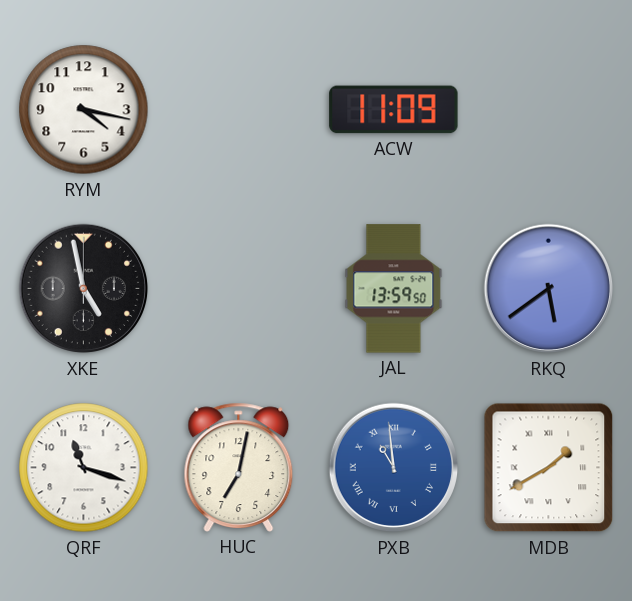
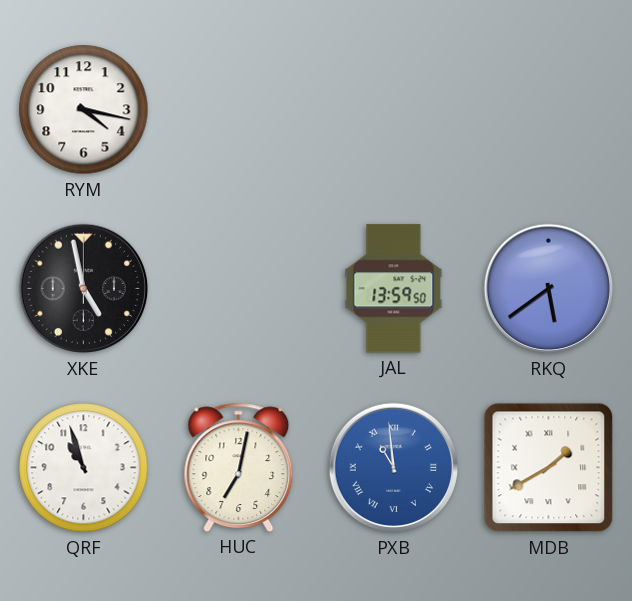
ACW: 11:09 -> none
QRF: 11:18 -> 10:57
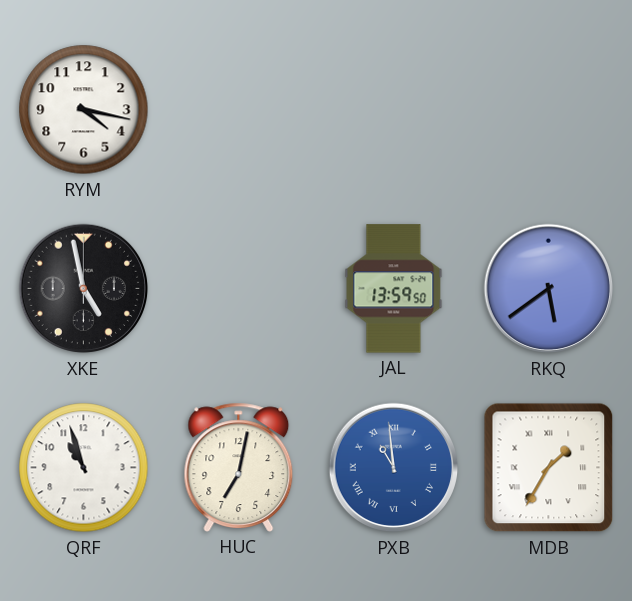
MDB: 1:40 -> 1:35
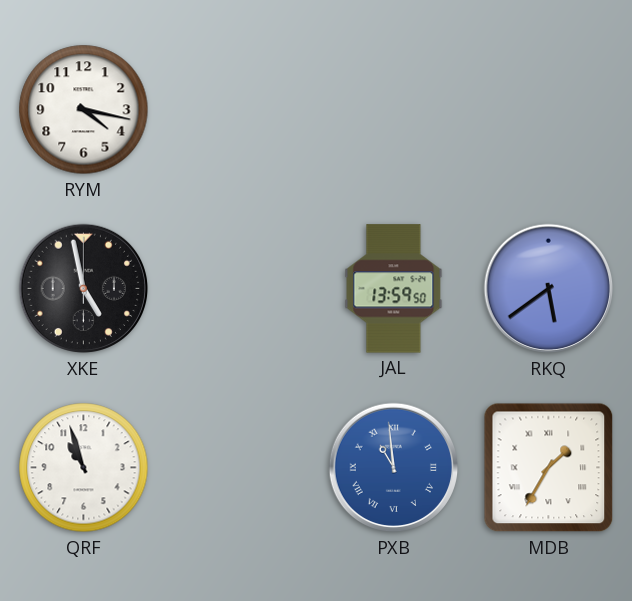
HUC: 7:02 -> none
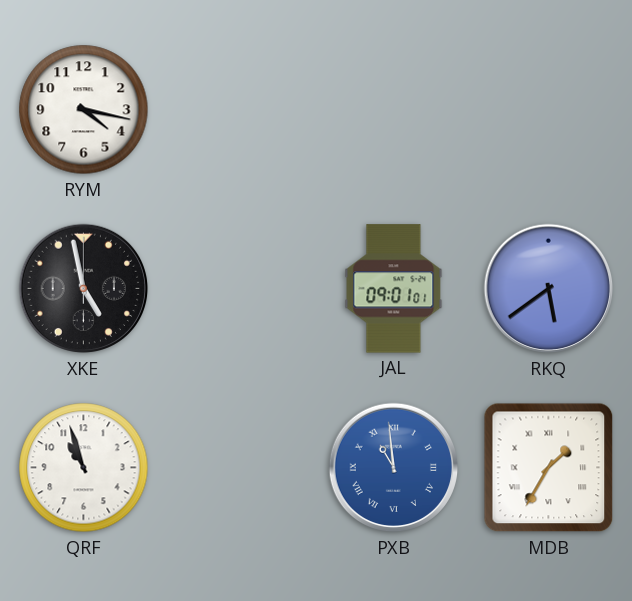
JAL: 13:59 -> 09:01
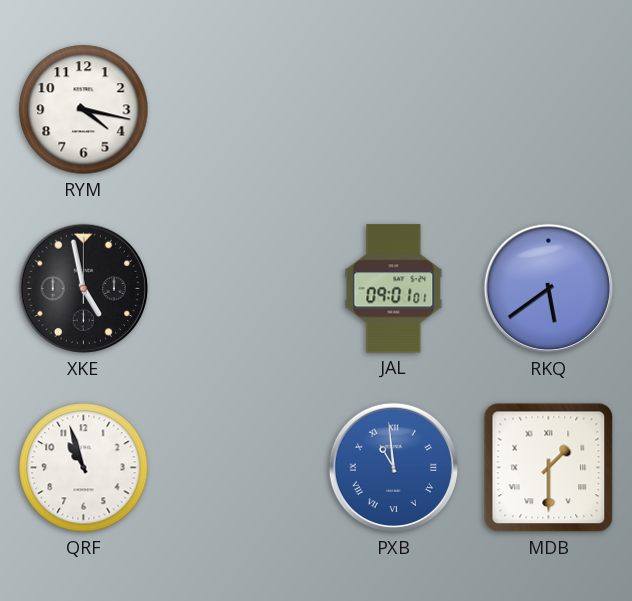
MDB: 1:35 -> 1:30
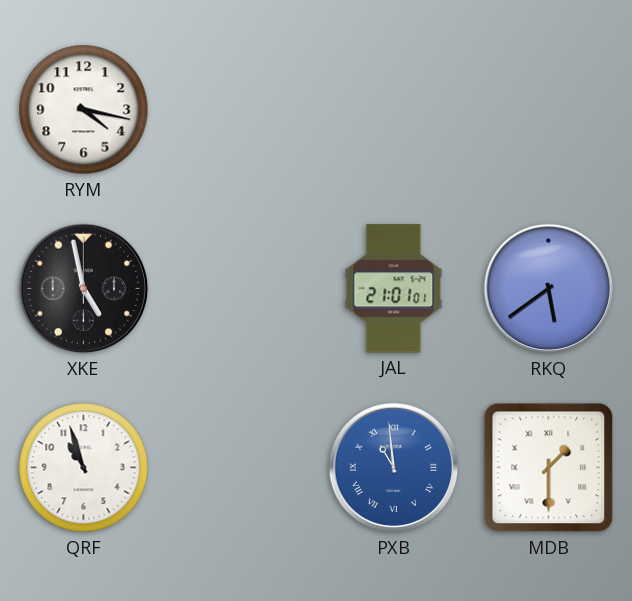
JAL: 09:01 -> 21:01
